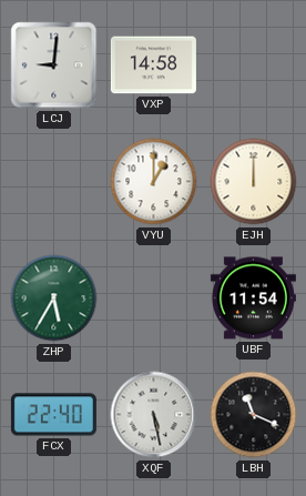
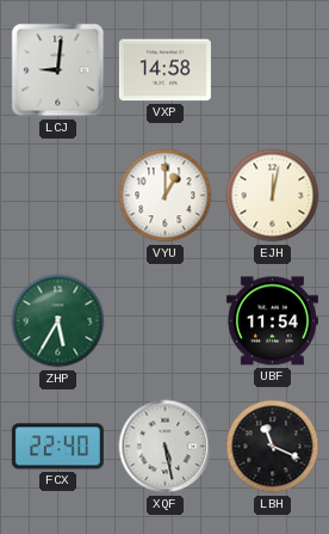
EJH: 12:00 -> 12:02
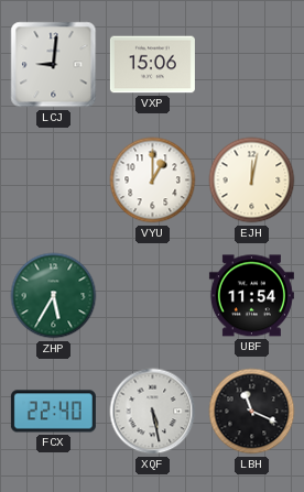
VXP: 14:58 -> 15:06
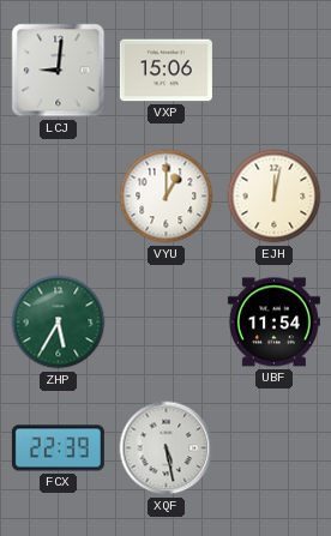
FCX: 22:40 -> 22:39
LBH: 11:19 -> none
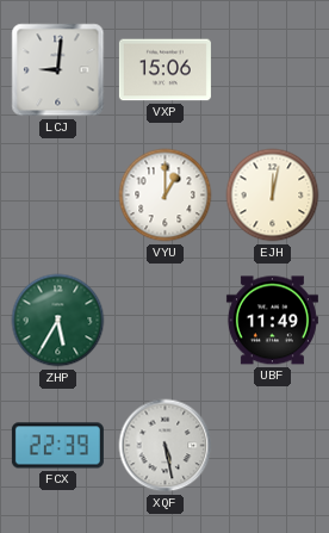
UBF: 11:54 -> 11:49
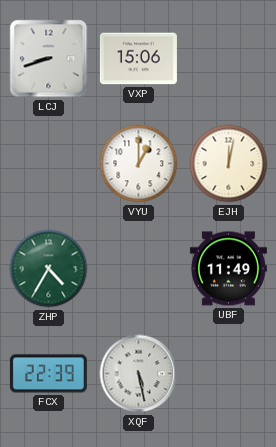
LCJ: 9:01 -> 8:42
ZHP: 5:35 -> 4:35
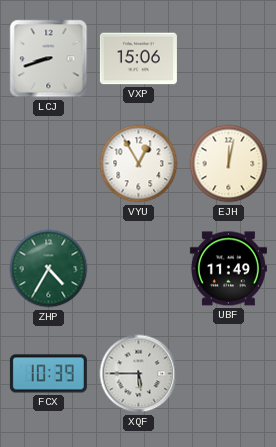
VYU: 1:00 -> 12:55
FCX: 22:39 -> 10:39
XQF: 5:28 -> 5:45
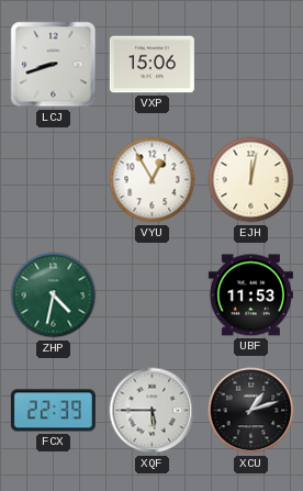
ZHP: 4:35 -> 4:32
UBF: 11:49 -> 11:53
FCX: 10:39 -> 22:39
XCU: none -> 1:12
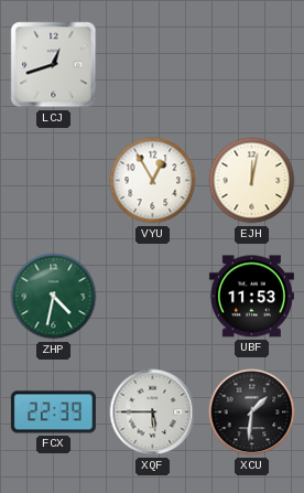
LCJ: 8:42 -> 12:42
VXP: 15:06 -> none
XCU: 1:12 -> 1:31
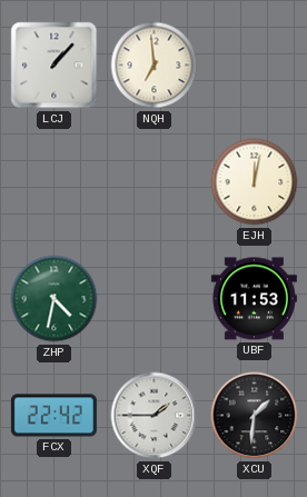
LCJ: 12:42 -> 1:07
NQH: none -> 6:59
VYU: 12:55 -> none
FCX: 22:39 -> 22:42
XQF: 5:45 -> 1:45
